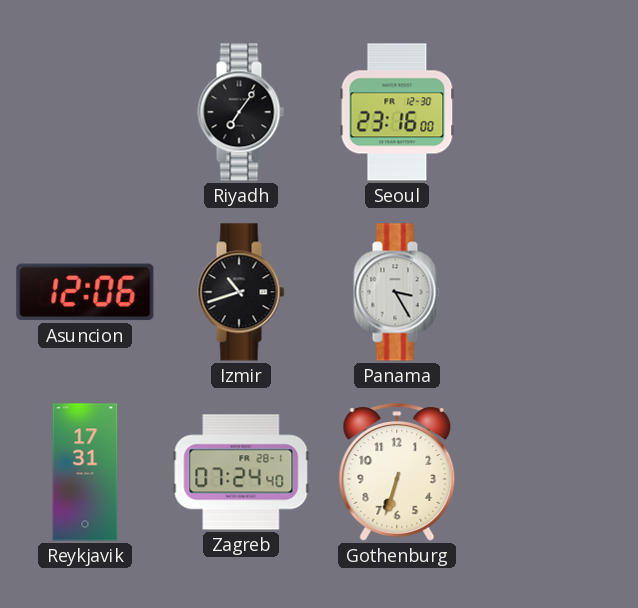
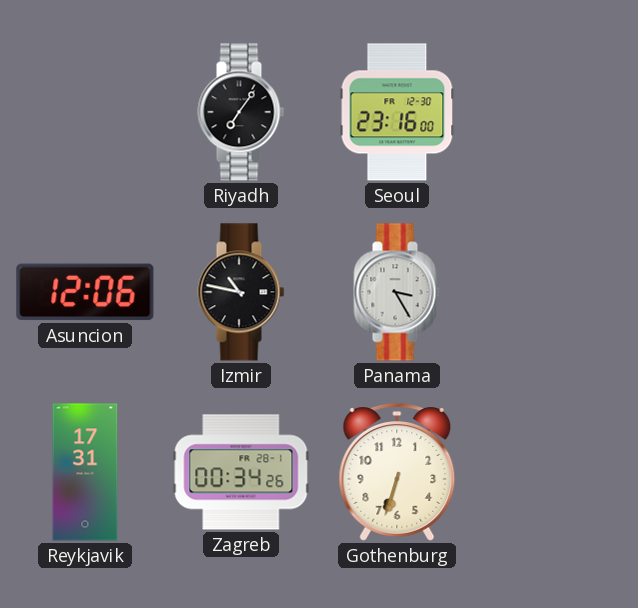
Izmir: 10:42 -> 10:47
Zagreb: 07:24 -> 00:34
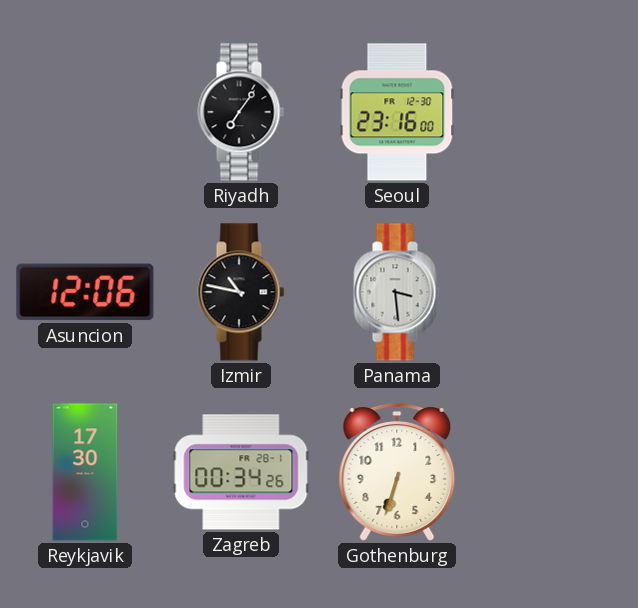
Panama: 3:25 -> 3:29
Reykjavik: 17:31 -> 17:30
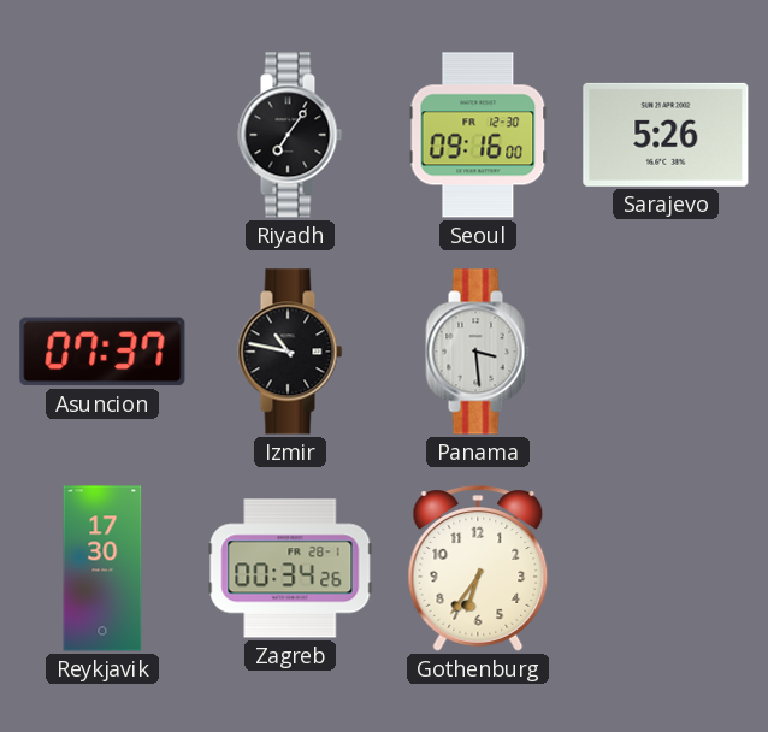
Seoul: 23:16 -> 09:16
Sarajevo: none -> 5:26
Asuncion: 12:06 -> 07:37
Gothenburg: 6:33 -> 6:36
